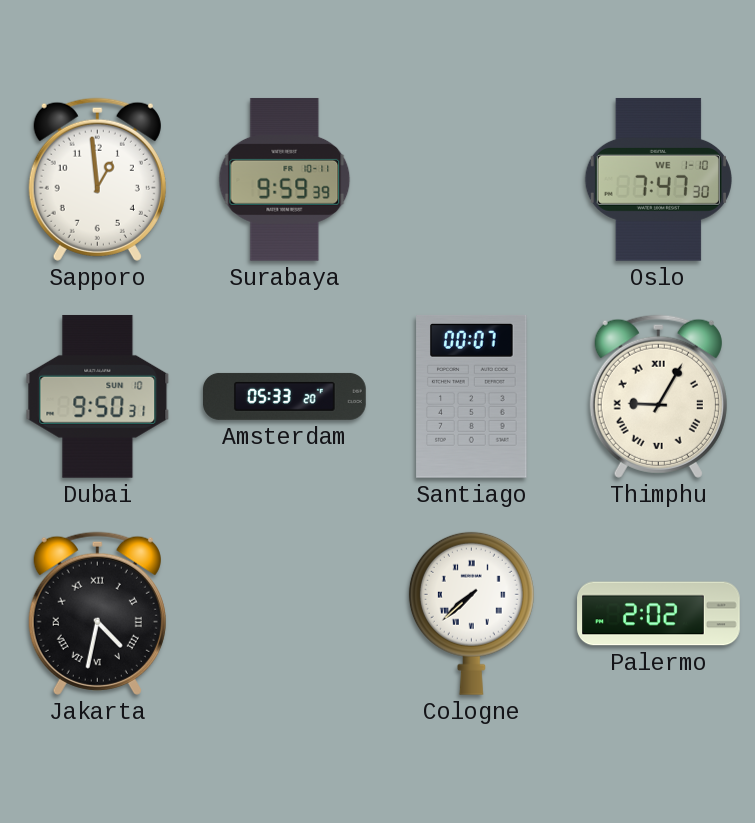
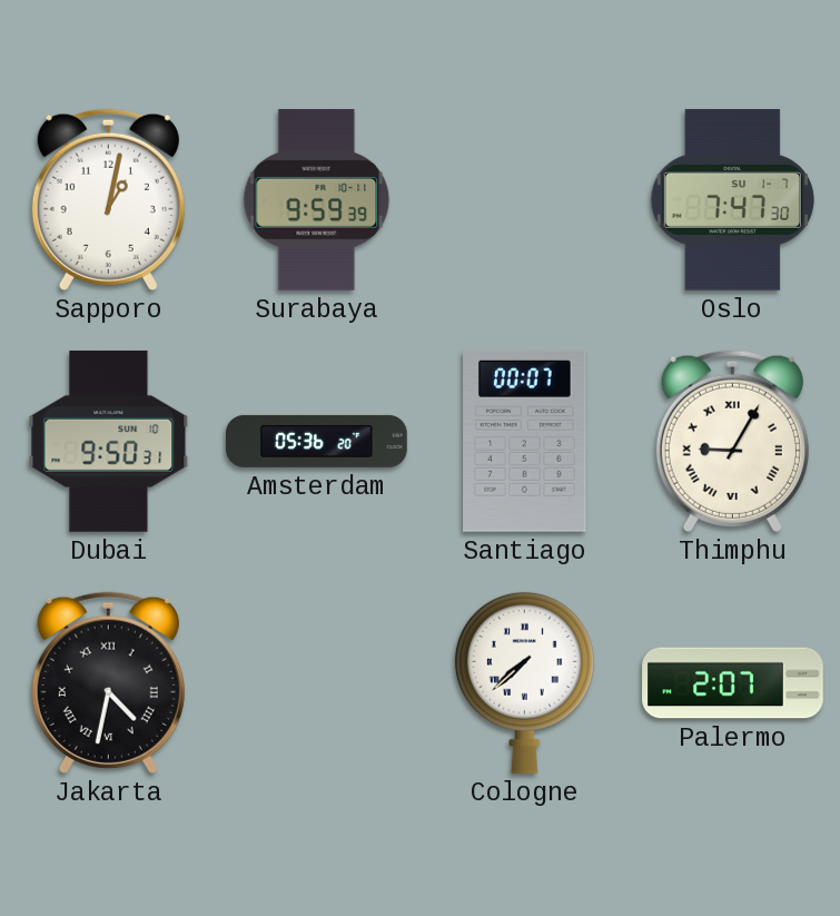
Sapporo: 12:59 -> 1:02
Oslo date: WE 1-10 -> SU 1-7
Amsterdam: 05:33 -> 05:36
Palermo: 2:02 -> 2:07
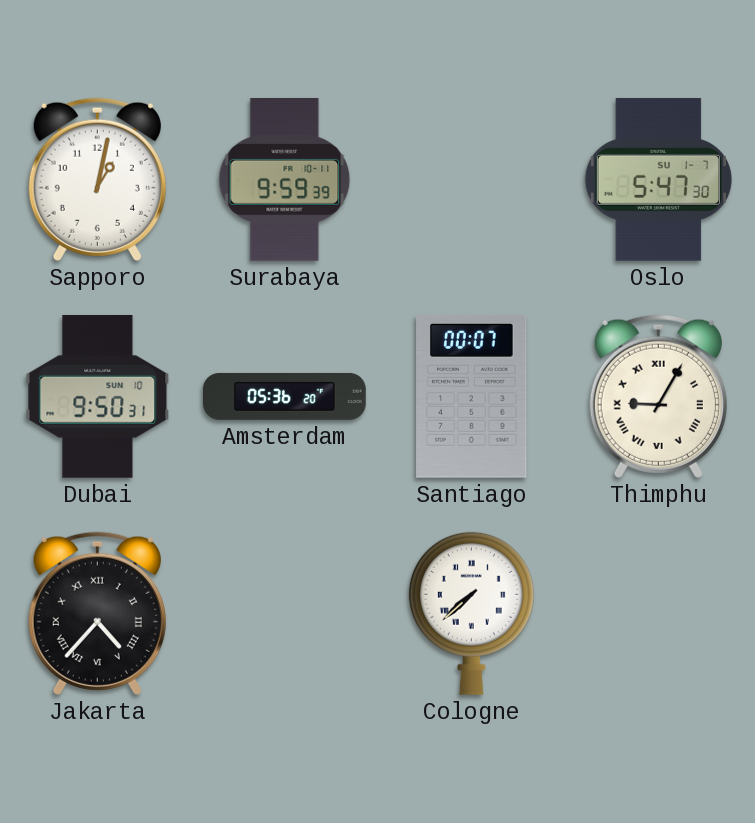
Oslo: 7:47 -> 5:47
Jakarta: 4:32 -> 4:37
Palermo: 2:07 -> none
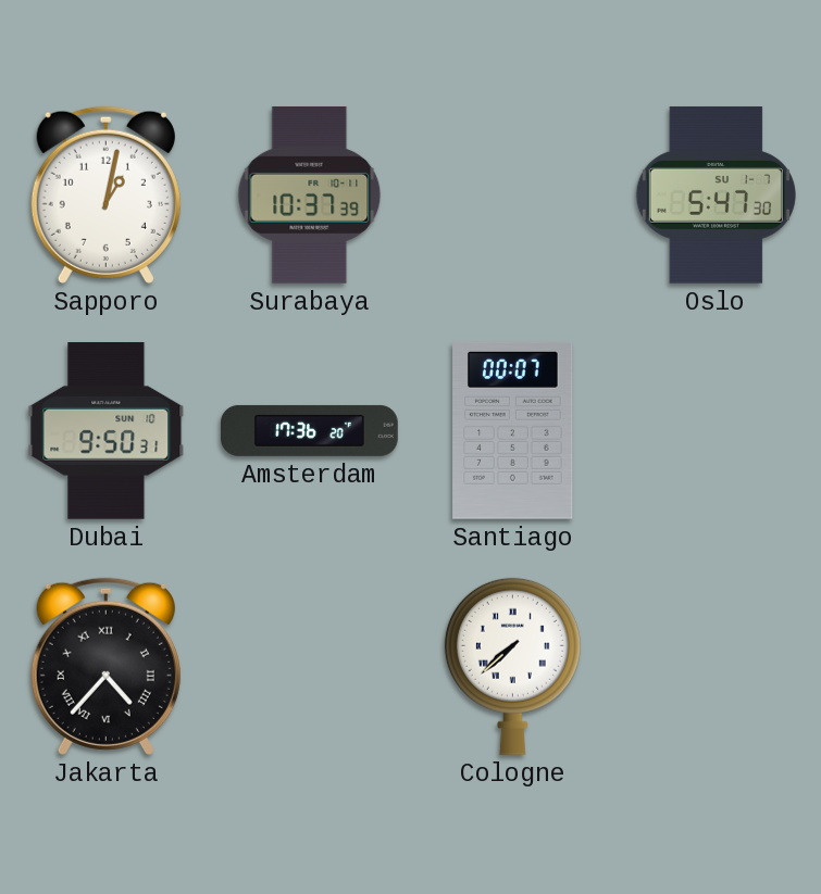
Surabaya: 9:59 -> 10:37
Amsterdam: 05:36 -> 17:36
Thimphu: 9:05 -> none
